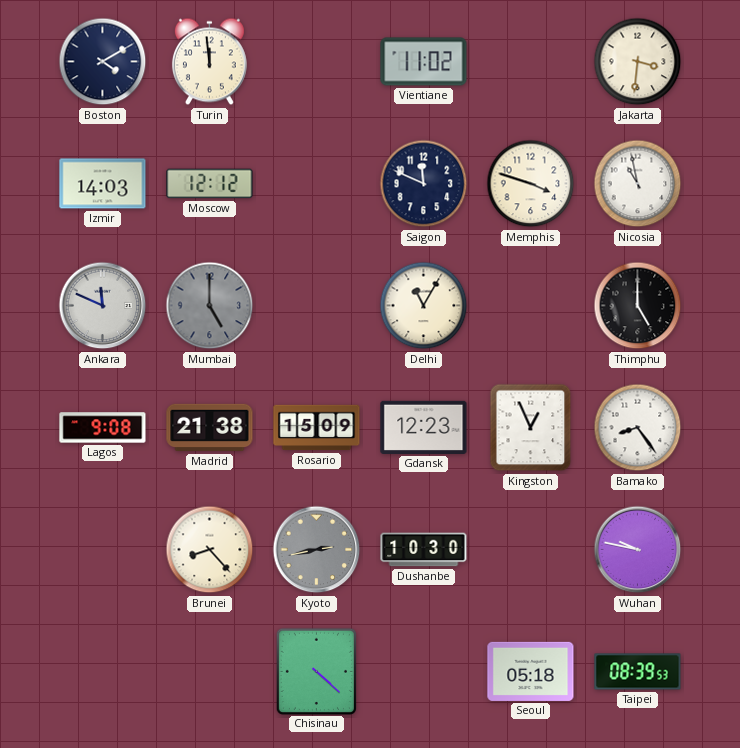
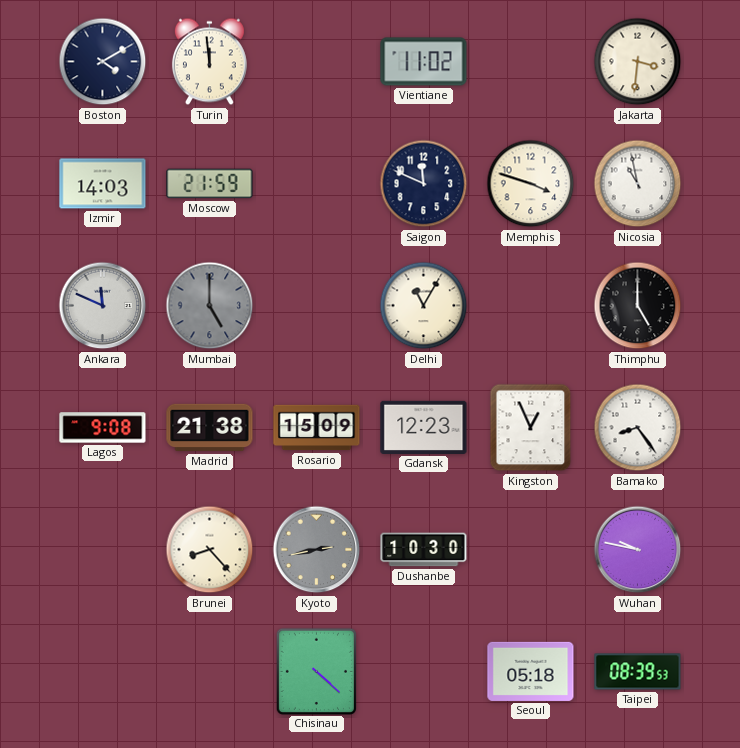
Moscow: 12:12 -> 21:59
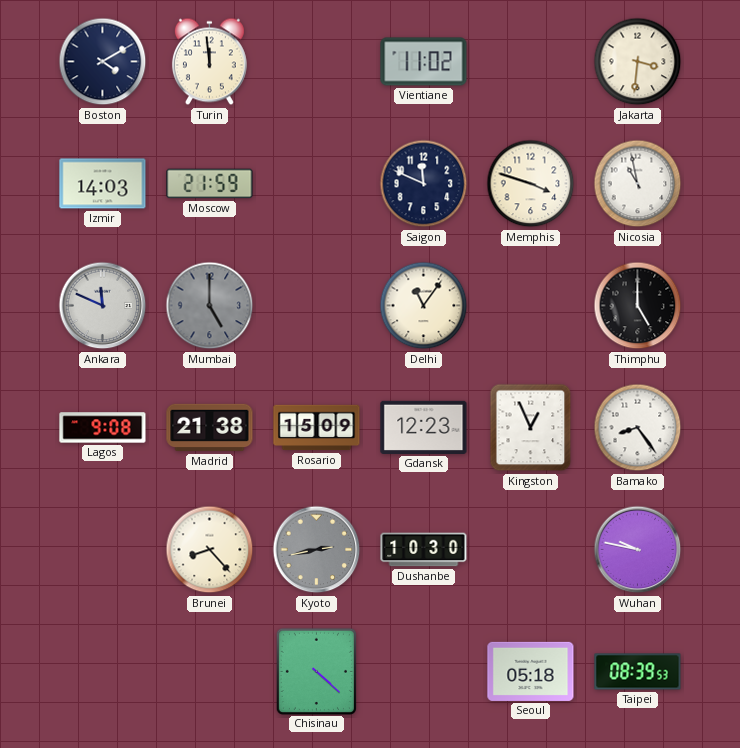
Delhi: 11:05 -> 11:06
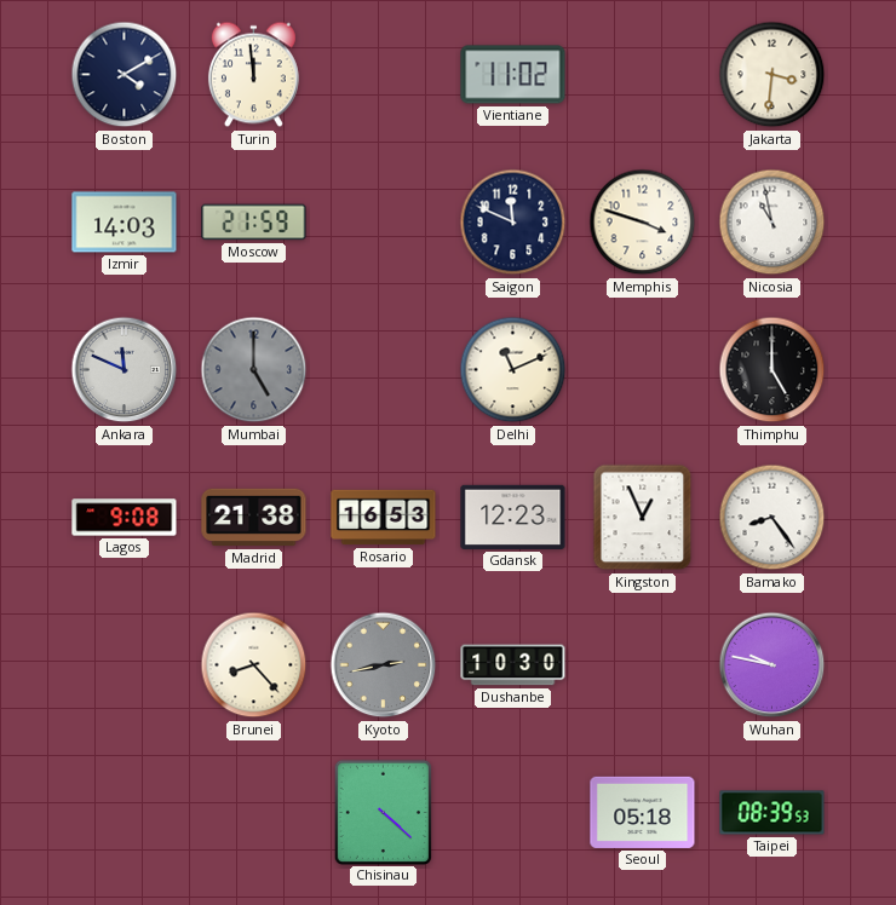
Delhi: 11:06 -> 11:11
Rosario: 15:09 -> 16:53
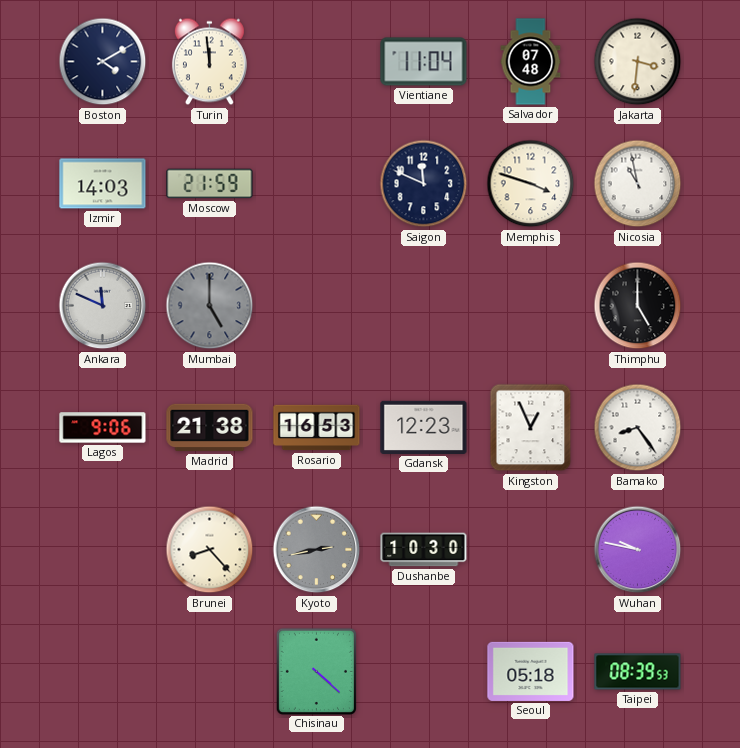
Vientiane: 11:02 -> 11:04
Salvador: none -> 07:48
Delhi: 11:11 -> none
Lagos: 9:08 -> 9:06
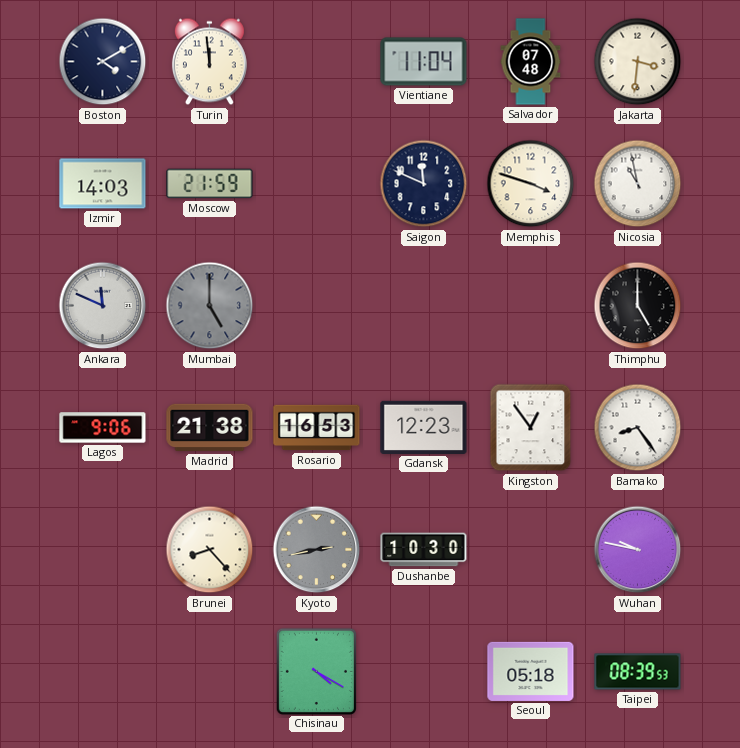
Kingston: 12:56 -> 12:54
Chisinau: 4:22 -> 4:20
